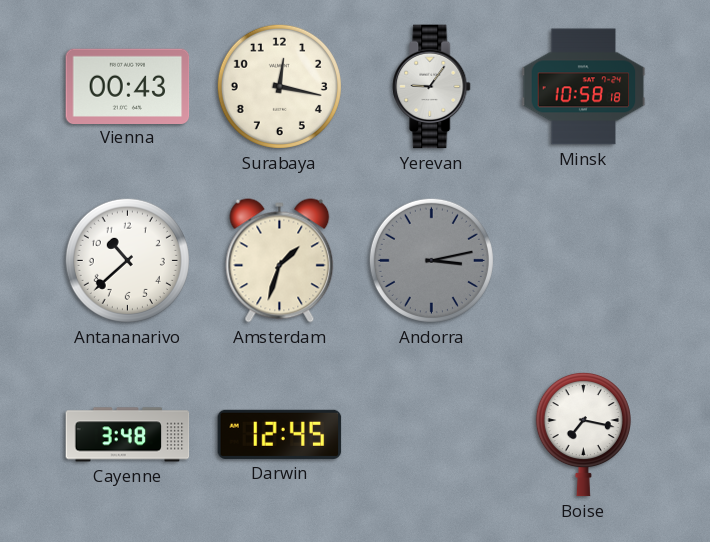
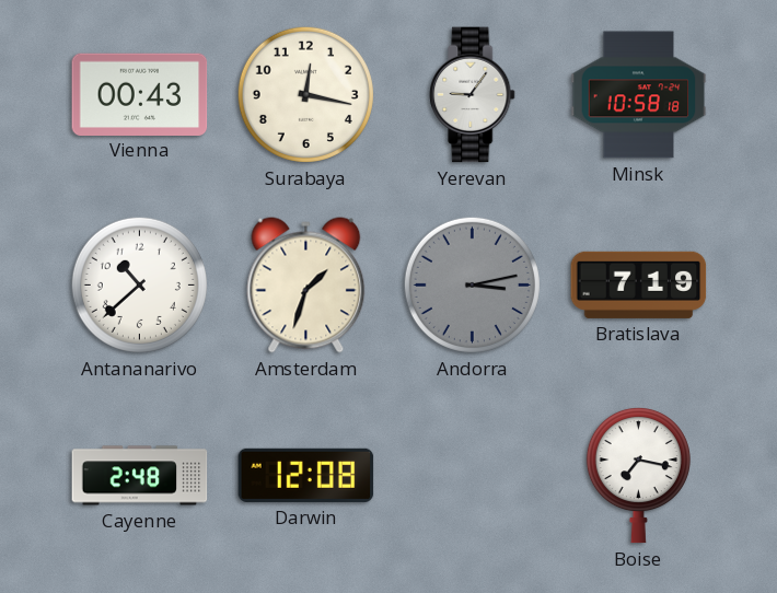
Bratislava: none -> 7:19
Cayenne: 3:48 -> 2:48
Darwin: 12:45 -> 12:08
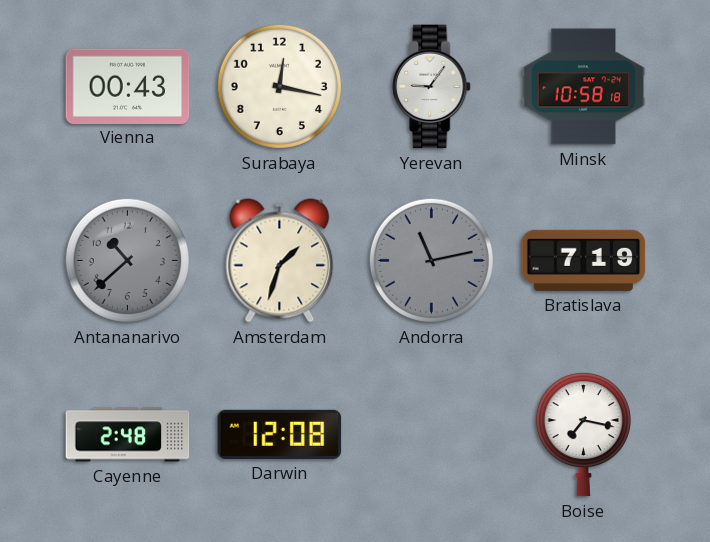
Antananarivo dial: white -> grey
Andorra: 3:13 -> 11:13
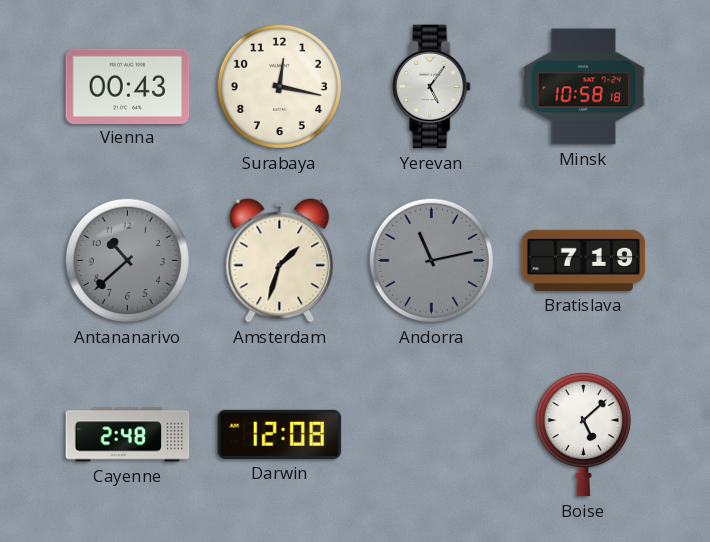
Yerevan: 9:06 -> 5:06
Boise: 7:17 -> 5:08
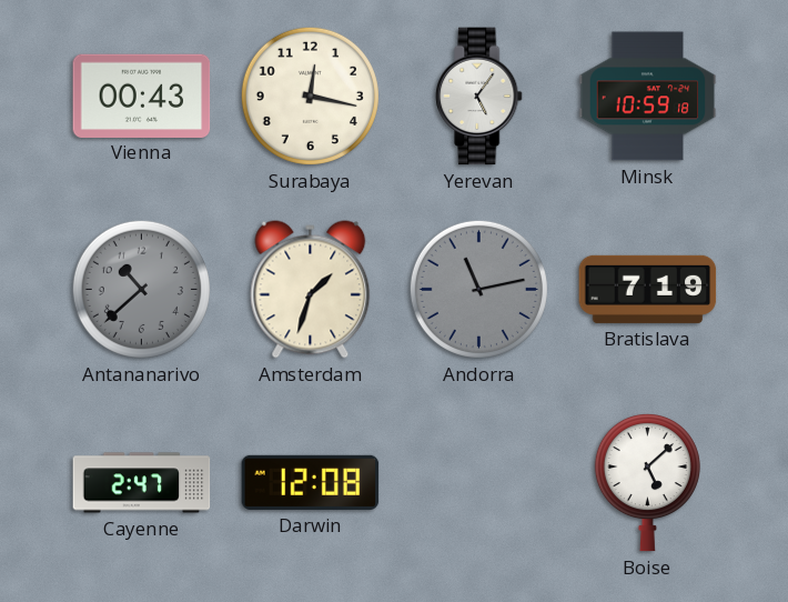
Minsk: 10:58 -> 10:59
Cayenne: 2:48 -> 2:47
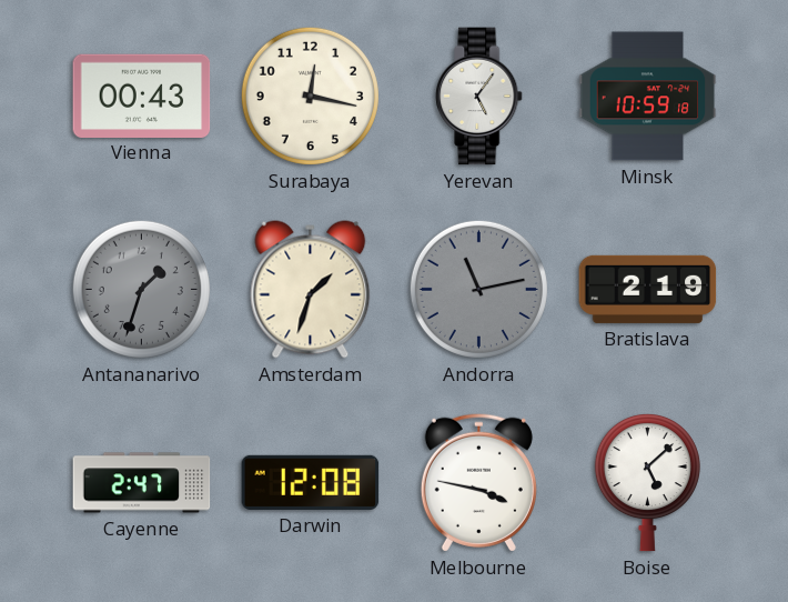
Antananarivo: 10:38 -> 1:33
Bratislava: 7:19 -> 2:19
Melbourne: none -> 3:47
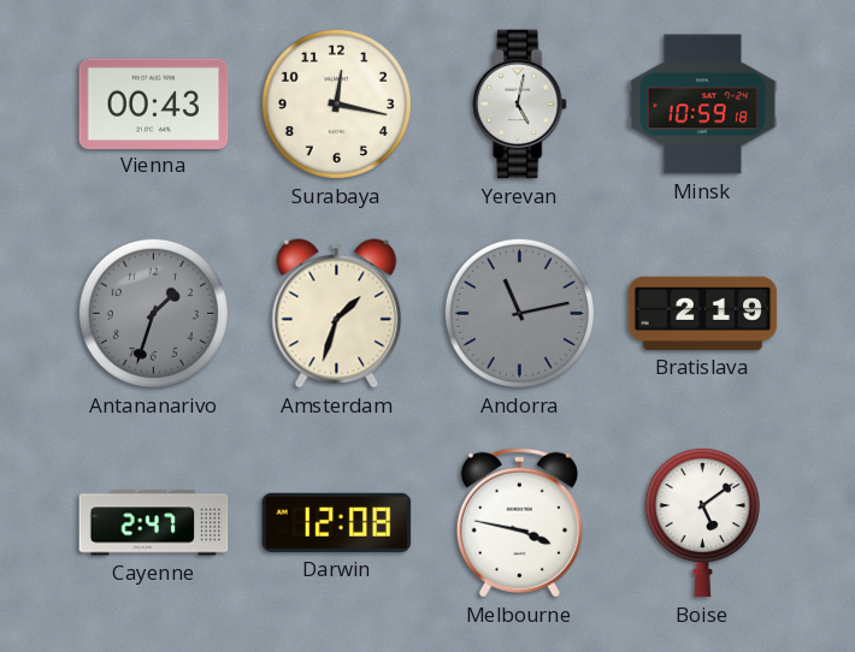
Yerevan: 5:06 -> 5:02
Boise: 5:08 -> 5:09
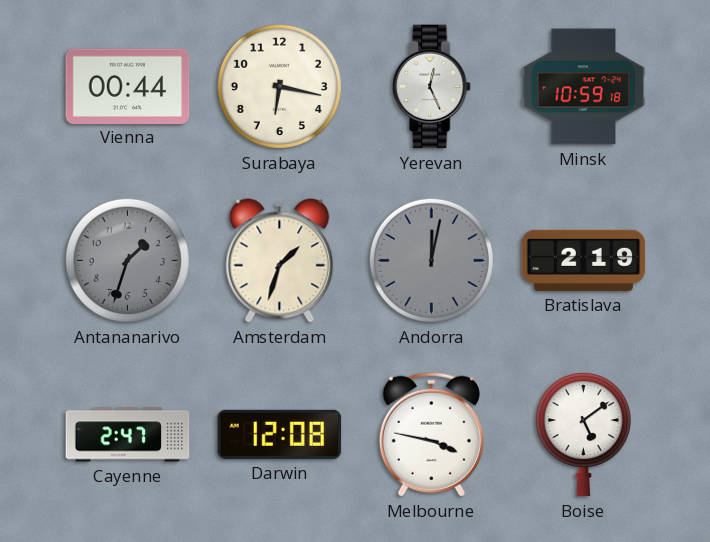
Vienna: 00:43 -> 00:44
Surabaya: 12:17 -> 6:17
Yerevan: 5:02 -> 12:26
Andorra: 11:13 -> 12:02
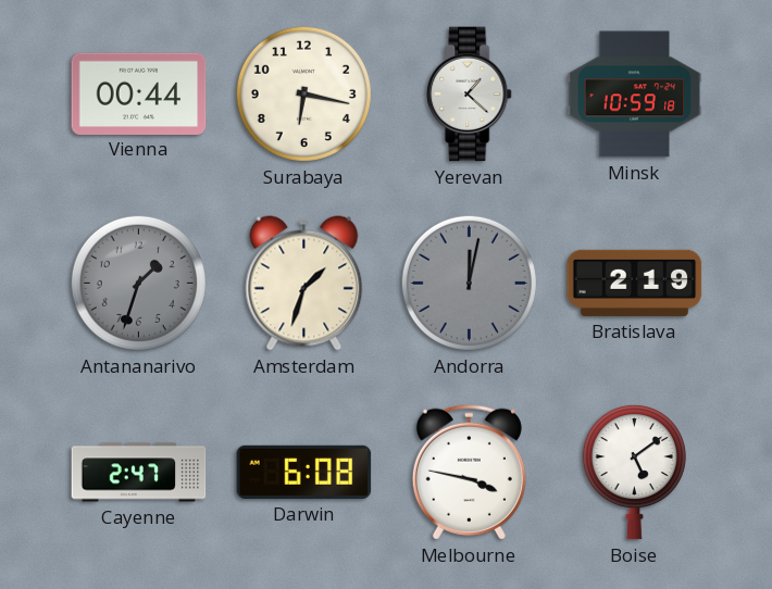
Yerevan: 12:26 -> 1:22
Darwin: 12:08 -> 6:08
